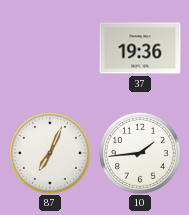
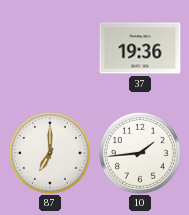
87: 7:04 -> 7:00
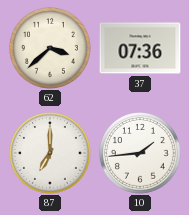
62: none -> 3:38
37: 19:36 -> 07:36
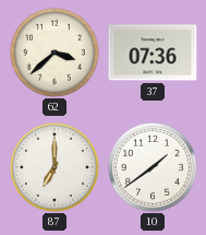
10: 1:44 -> 1:39
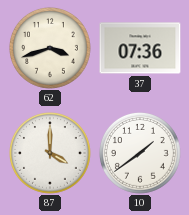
62: 3:38 -> 3:42
87: 7:00 -> 4:00
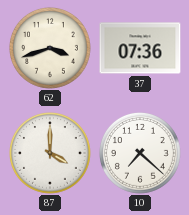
10: 1:39 -> 7:22
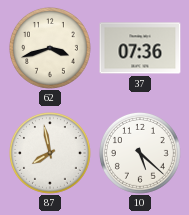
87: 4:00 -> 7:58
10: 7:22 -> 5:22
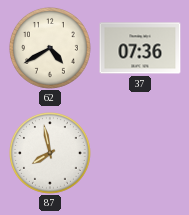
62: 3:42 -> 4:40
10: 5:22 -> none
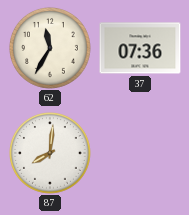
62: 4:40 -> 11:35
87: 7:58 -> 8:01
